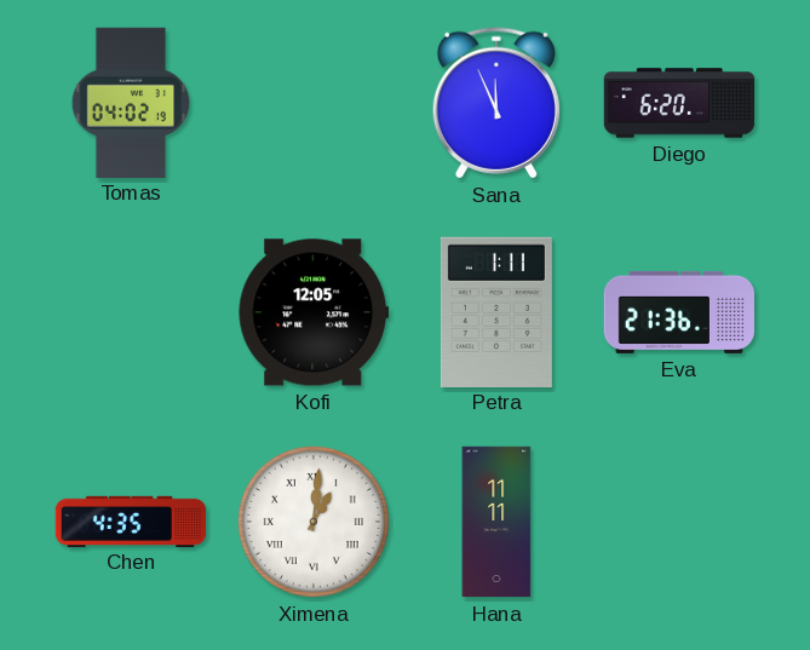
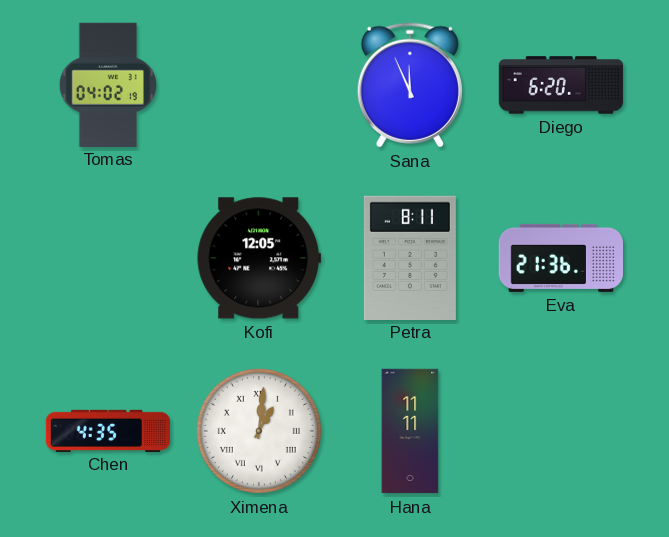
Petra: 1:11 -> 8:11
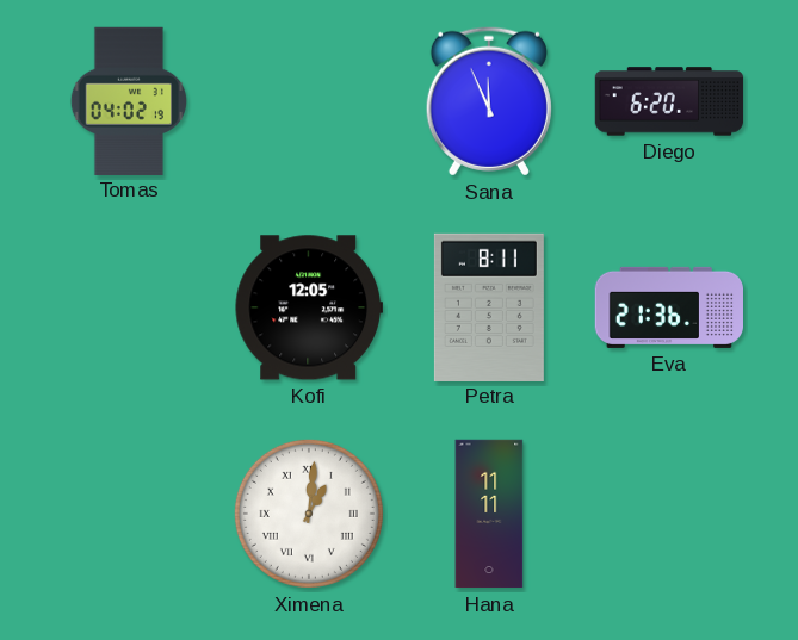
Chen: 4:35 -> none
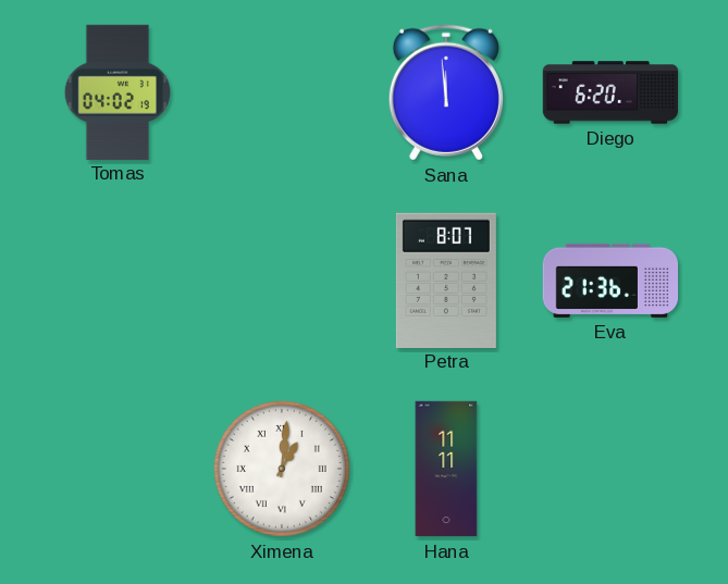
Sana: 11:56 -> 11:59
Kofi: 12:05 -> none
Petra: 8:11 -> 8:07
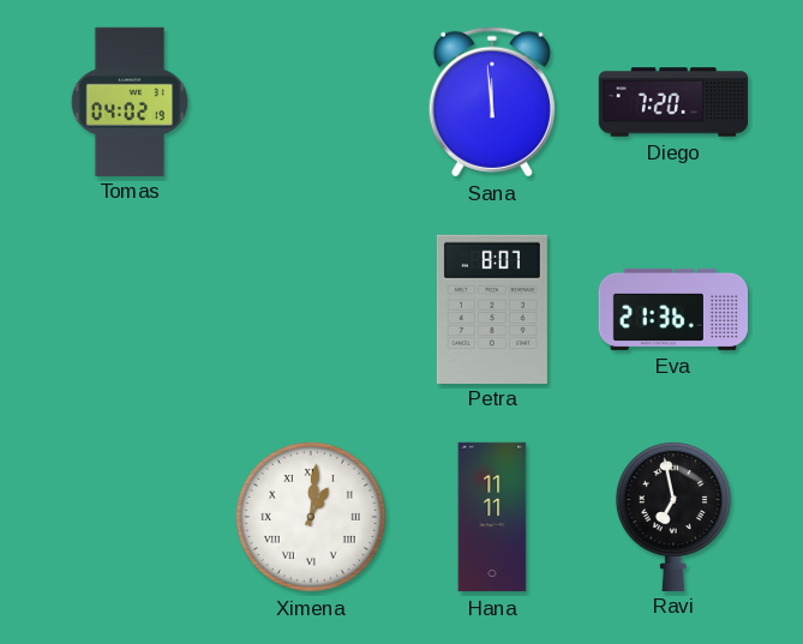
Diego: 6:20 -> 7:20
Ravi: none -> 6:58
